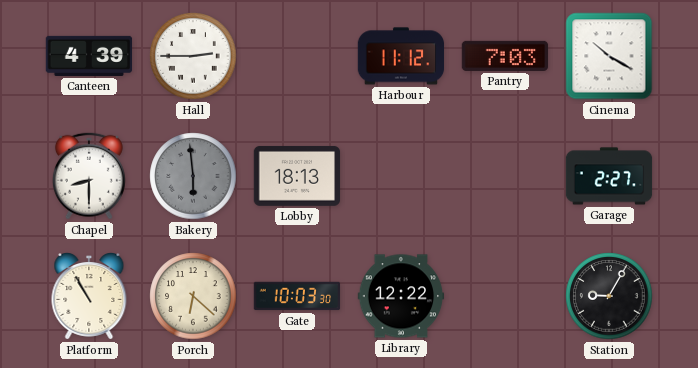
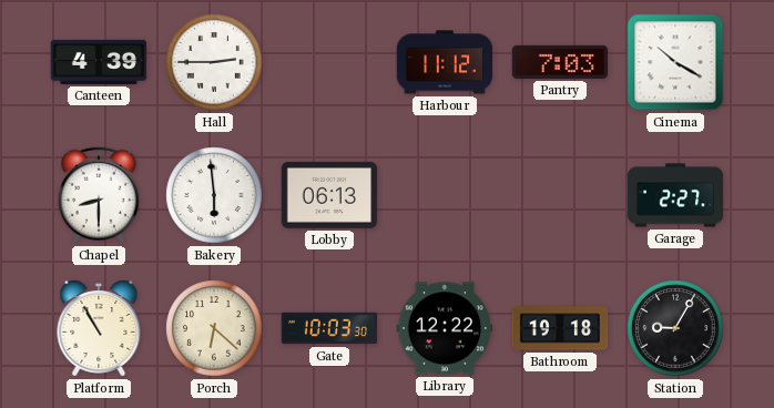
Bakery dial: grey -> white
Lobby: 18:13 -> 06:13
Bathroom: none -> 19:18
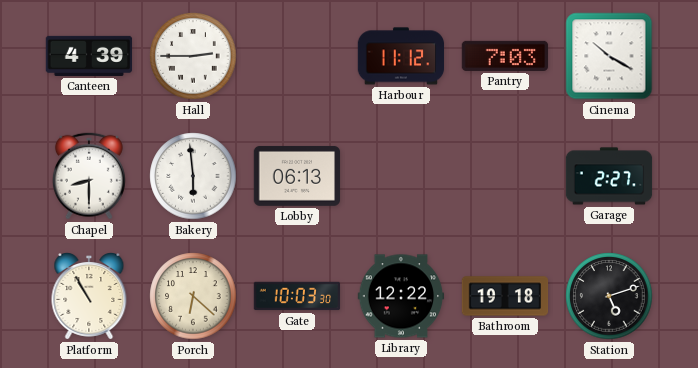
Station: 9:05 -> 5:12
